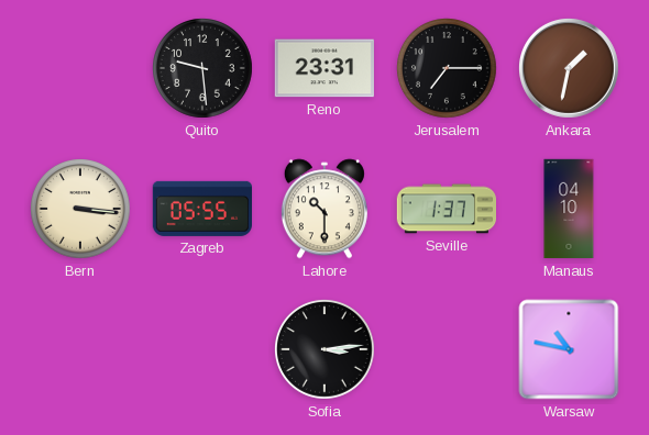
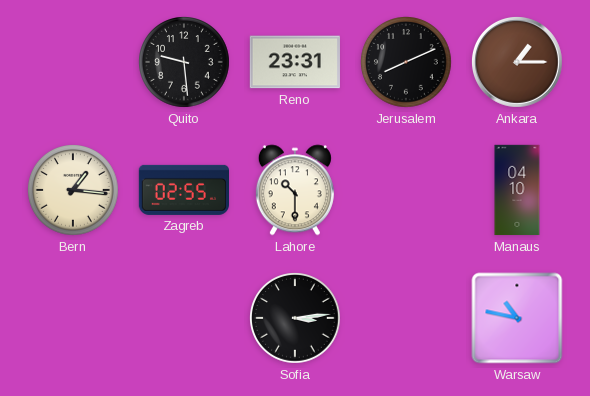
Jerusalem: 7:15 -> 8:11
Ankara: 1:32 -> 1:15
Bern: 3:16 -> 1:16
Zagreb: 05:55 -> 02:55
Seville: 1:37 -> none
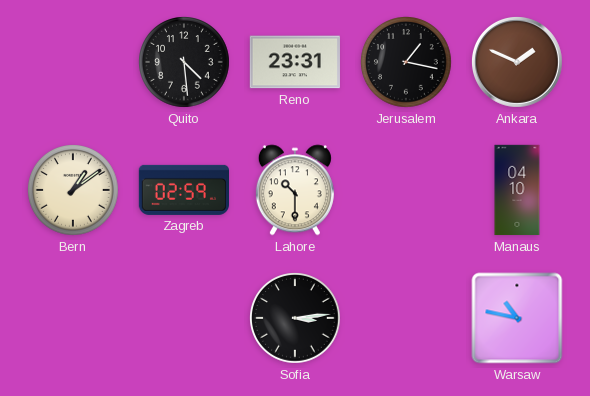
Quito: 9:29 -> 4:29
Jerusalem: 8:11 -> 1:17
Ankara: 1:15 -> 1:49
Bern: 1:16 -> 1:09
Zagreb: 02:55 -> 02:59
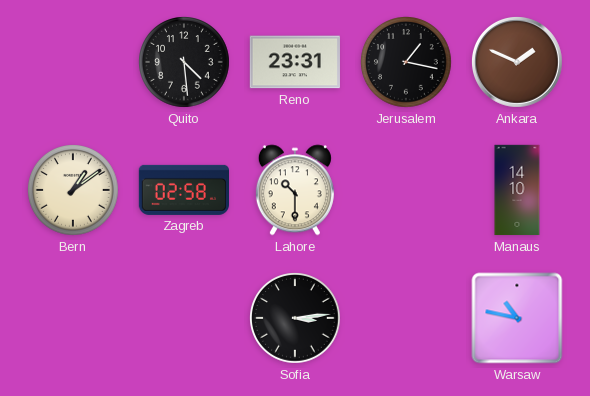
Zagreb: 02:59 -> 02:58
Manaus: 04:10 -> 14:10
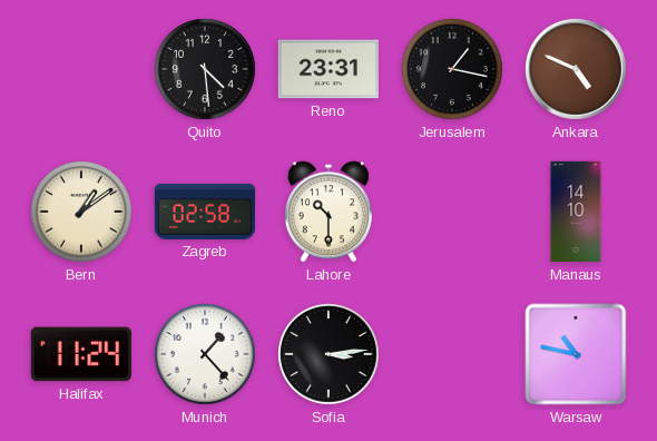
Ankara: 1:49 -> 4:49
Halifax: none -> 11:24
Munich: none -> 1:23
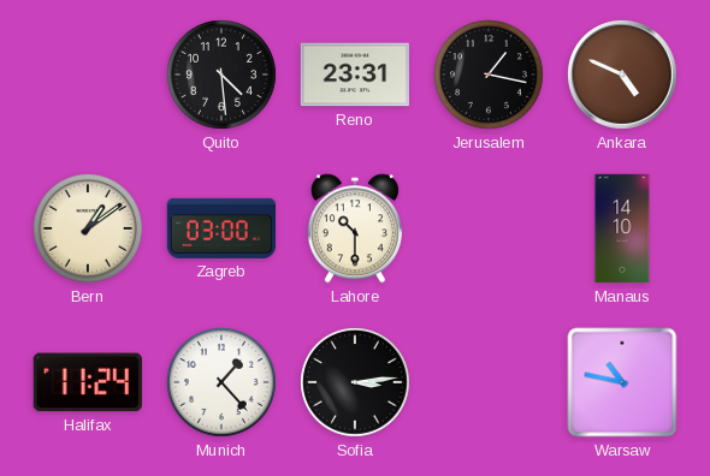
Zagreb: 02:58 -> 03:00
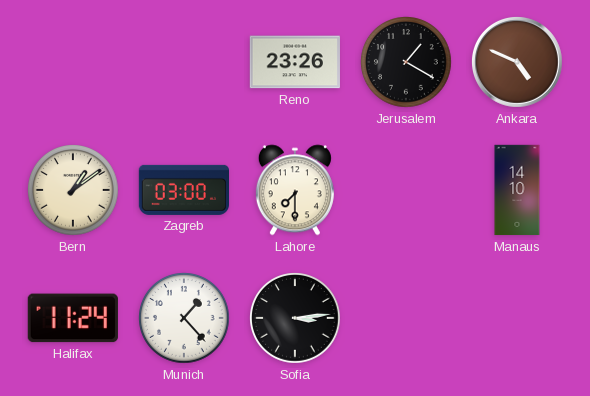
Quito: 4:29 -> none
Reno: 23:31 -> 23:26
Jerusalem: 1:17 -> 1:20
Lahore: 10:30 -> 7:30
Warsaw: 10:47 -> none
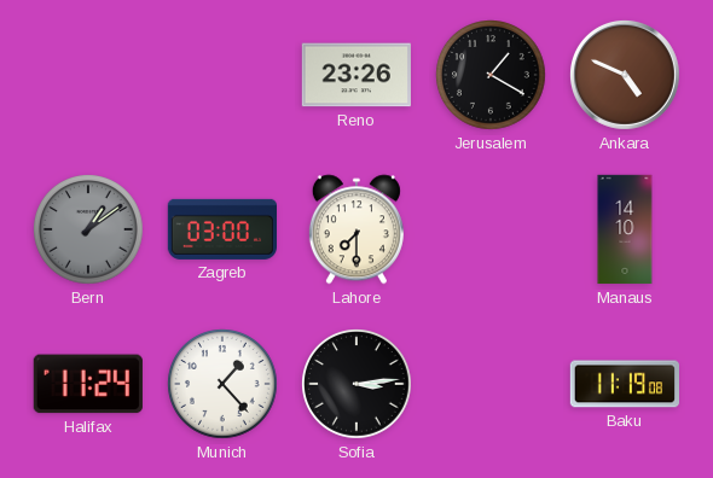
Bern dial: cream -> grey
Baku: none -> 11:19
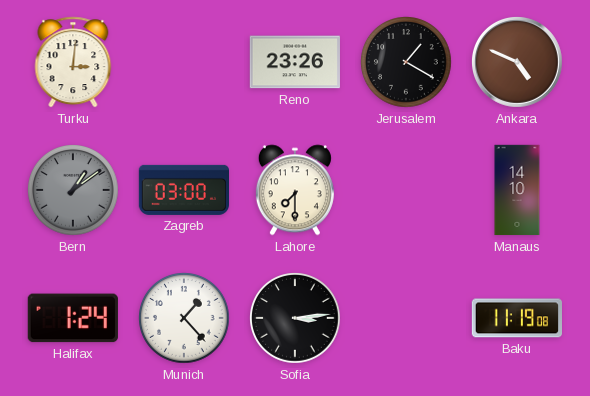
Turku: none -> 3:01
Halifax: 11:24 -> 1:24
